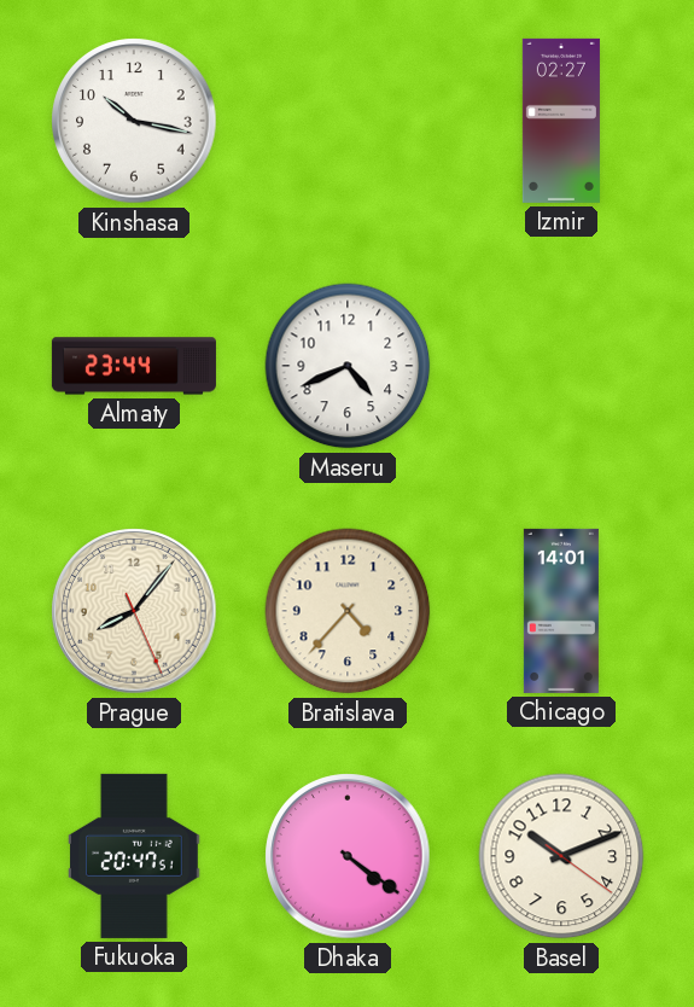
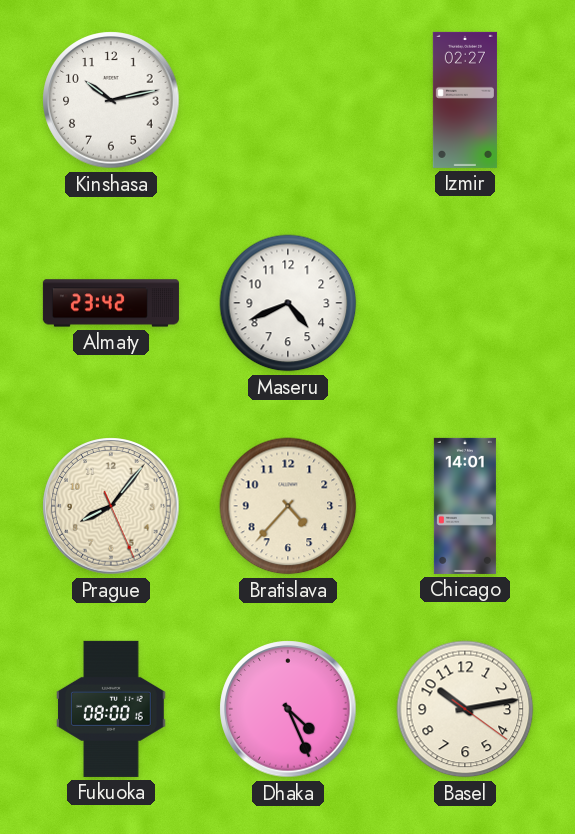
Kinshasa: 10:17 -> 10:13
Almaty: 23:44 -> 23:42
Fukuoka: 20:47 -> 08:00
Dhaka: 4:21 -> 4:26
Basel: 10:11 -> 10:13
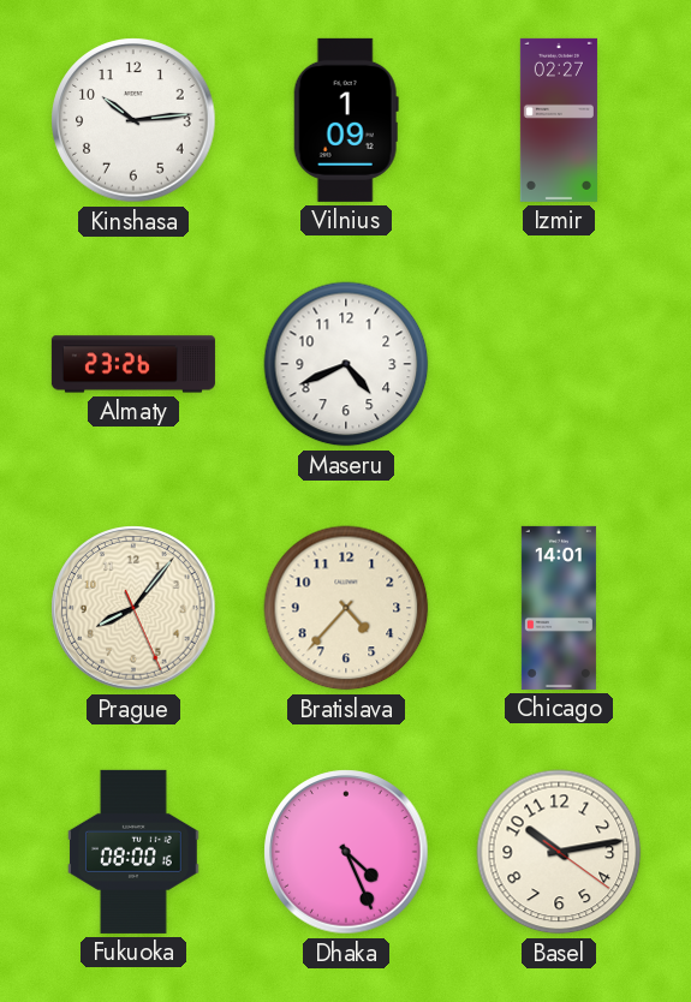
Kinshasa: 10:13 -> 10:14
Vilnius: none -> 1:09
Almaty: 23:42 -> 23:26
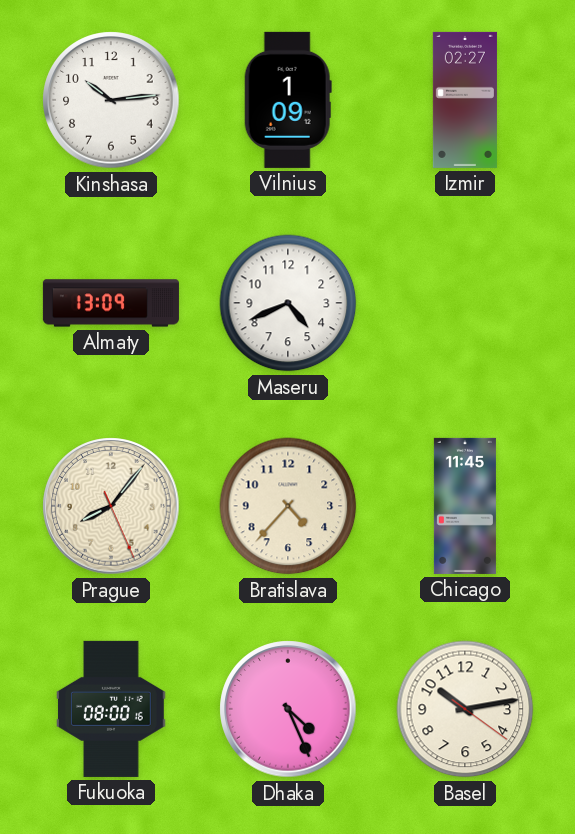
Almaty: 23:26 -> 13:09
Chicago: 14:01 -> 11:45
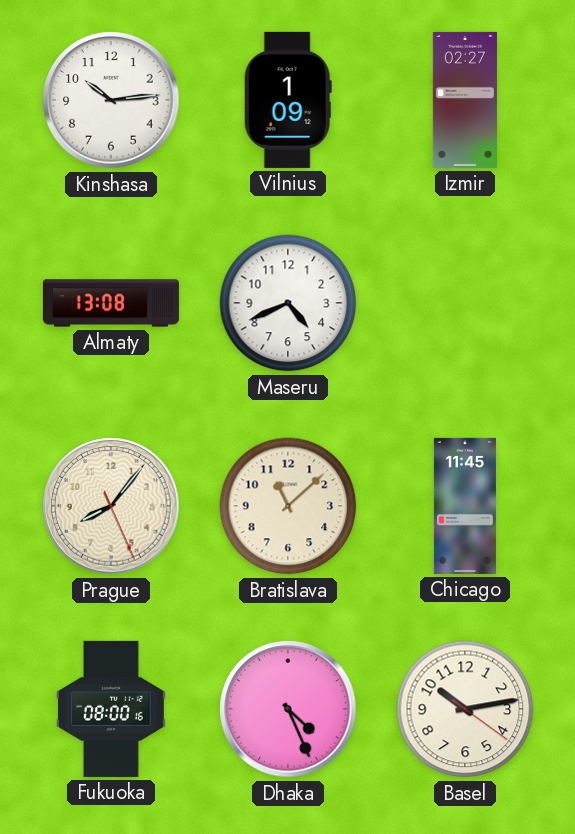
Almaty: 13:09 -> 13:08
Bratislava: 4:37 -> 11:08
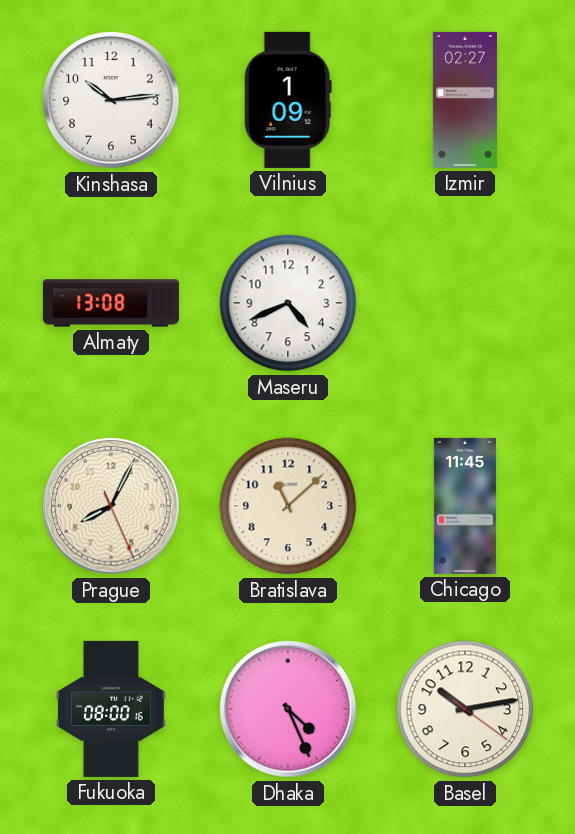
Prague: 8:06 -> 8:04
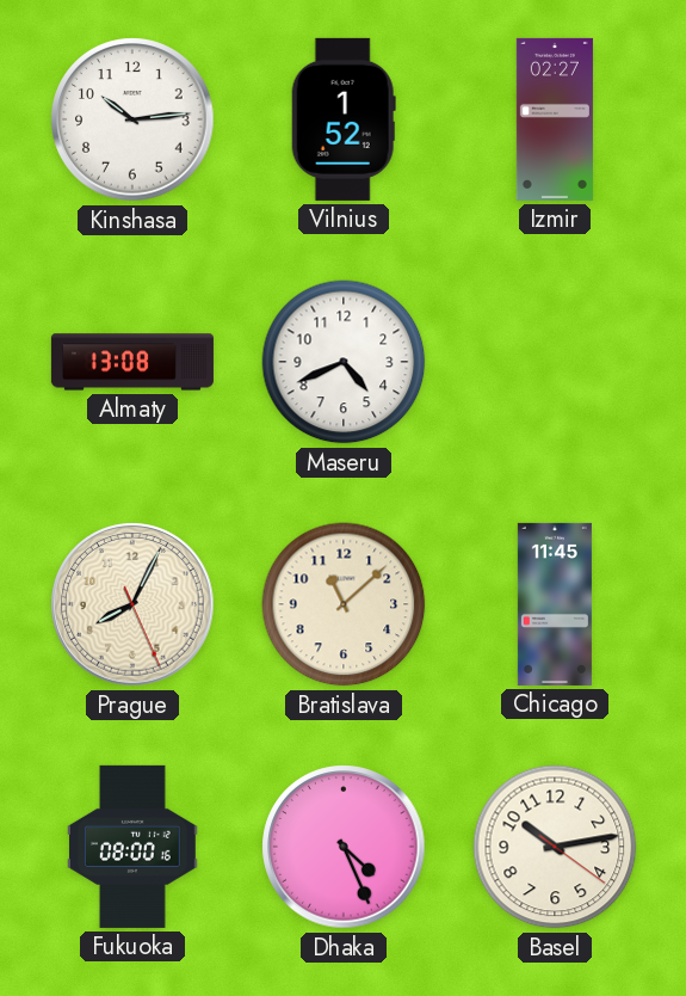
Vilnius: 1:09 -> 1:52
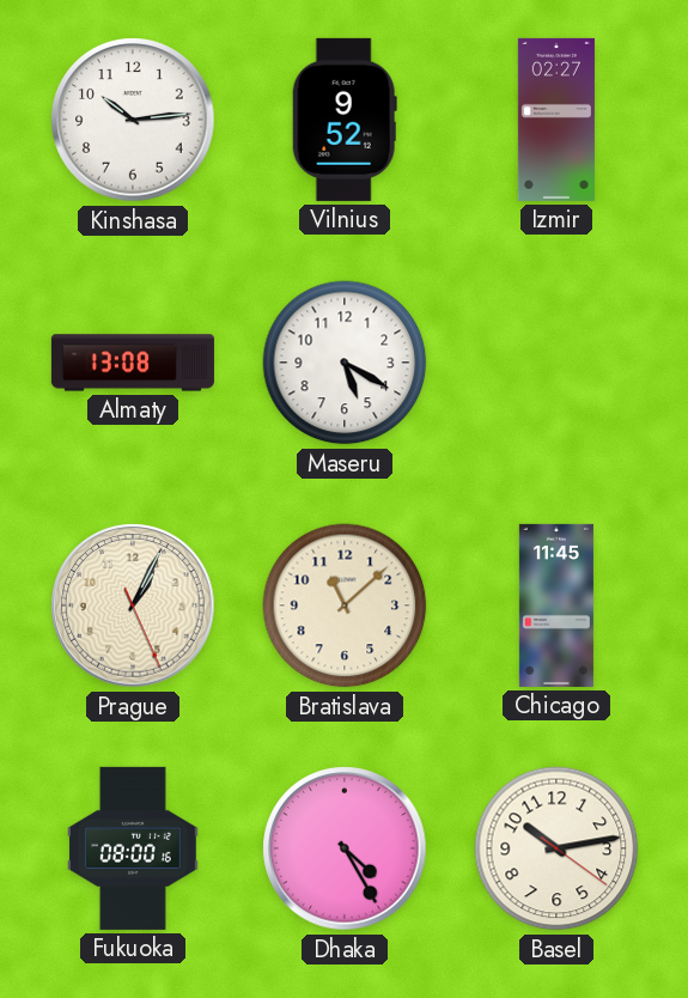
Vilnius: 1:52 -> 9:52
Maseru: 4:41 -> 5:20
Prague: 8:04 -> 1:04
Dhaka: 4:26 -> 4:25
